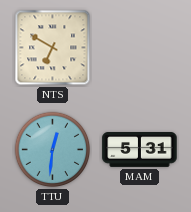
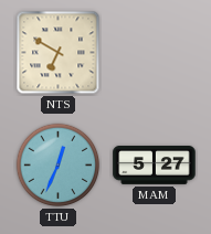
TTU: 12:31 -> 12:34
MAM: 5:31 -> 5:27
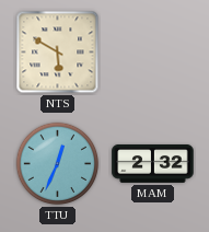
NTS: 6:50 -> 5:50
MAM: 5:27 -> 2:32
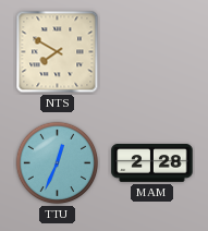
NTS: 5:50 -> 7:50
MAM: 2:32 -> 2:28
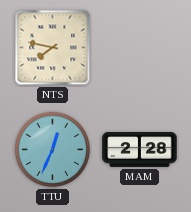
NTS: 7:50 -> 7:47
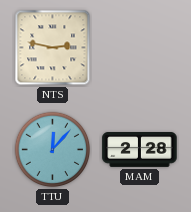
NTS: 7:47 -> 2:47
TTU: 12:34 -> 12:07
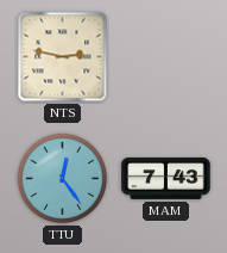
TTU: 12:07 -> 12:24
MAM: 2:28 -> 7:43
